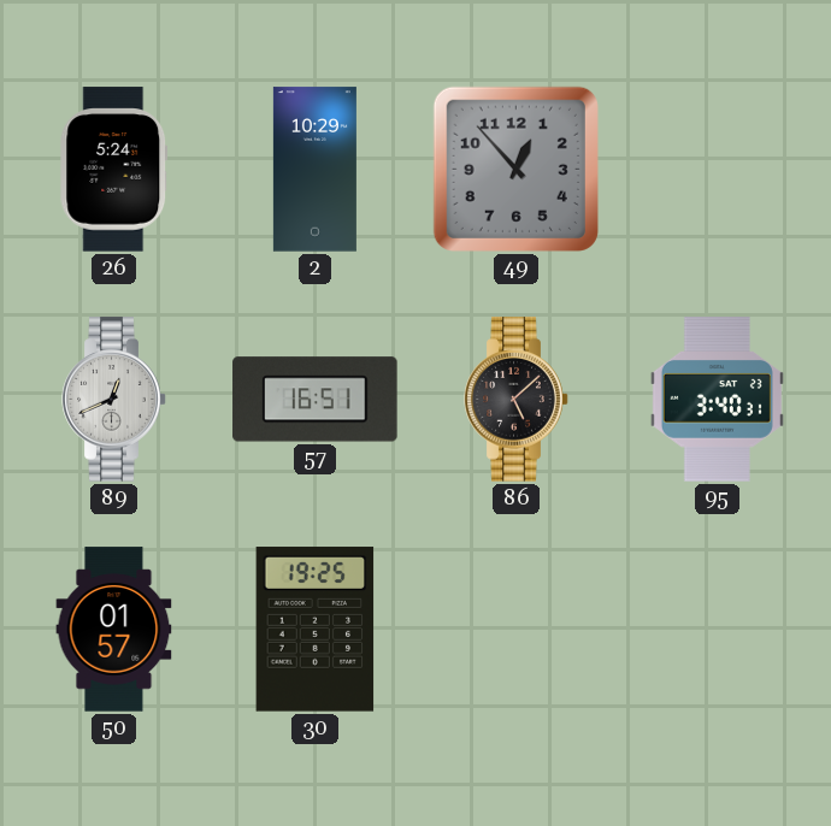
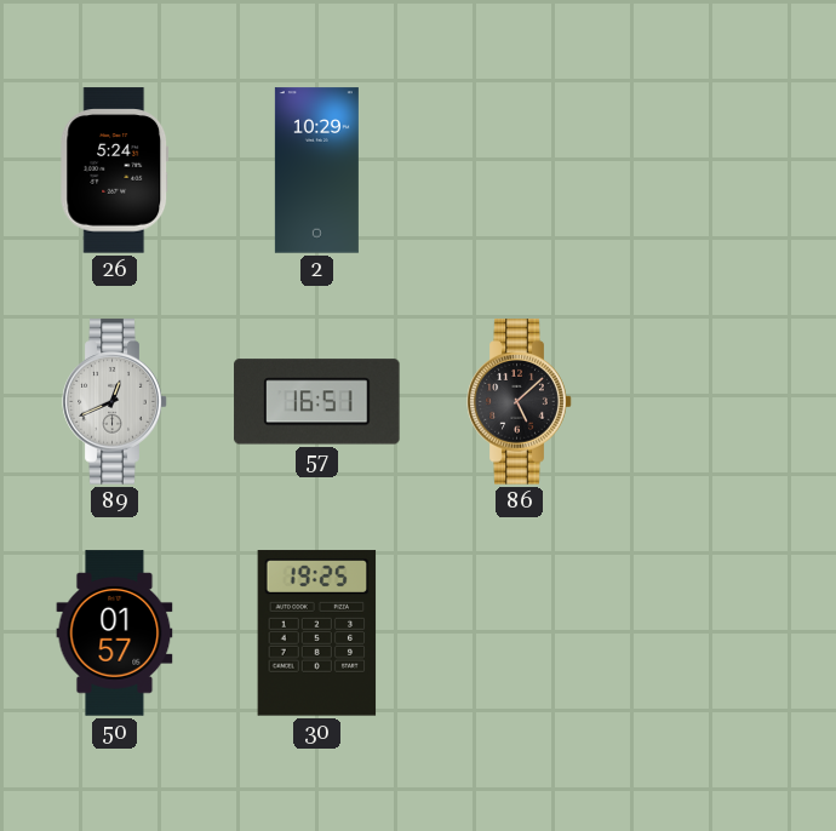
49: 12:53 -> none
95: 3:40 -> none
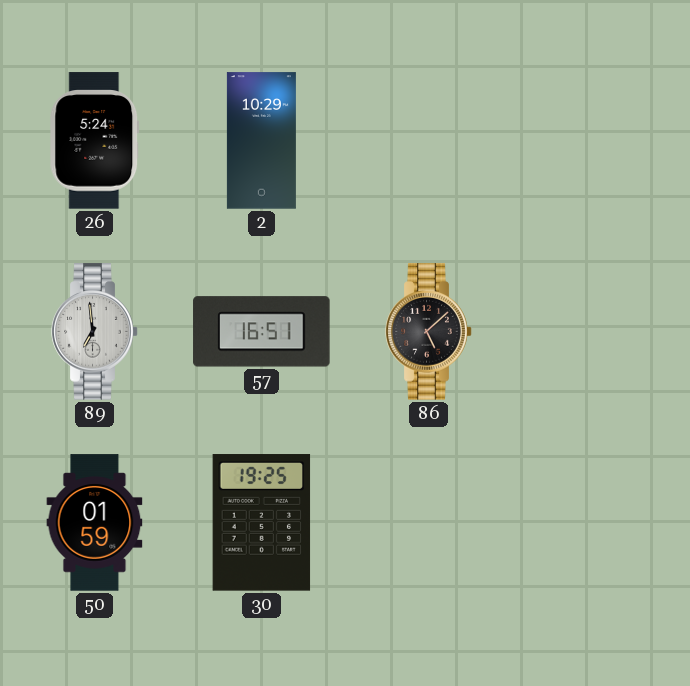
89: 12:41 -> 6:59
50: 01:57 -> 01:59
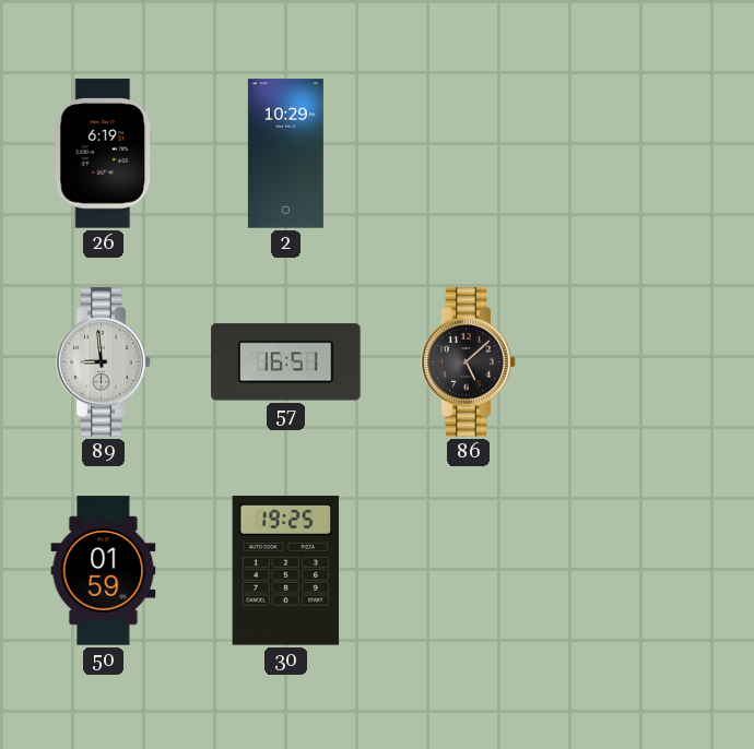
26: 5:24 -> 6:19
89: 6:59 -> 8:59
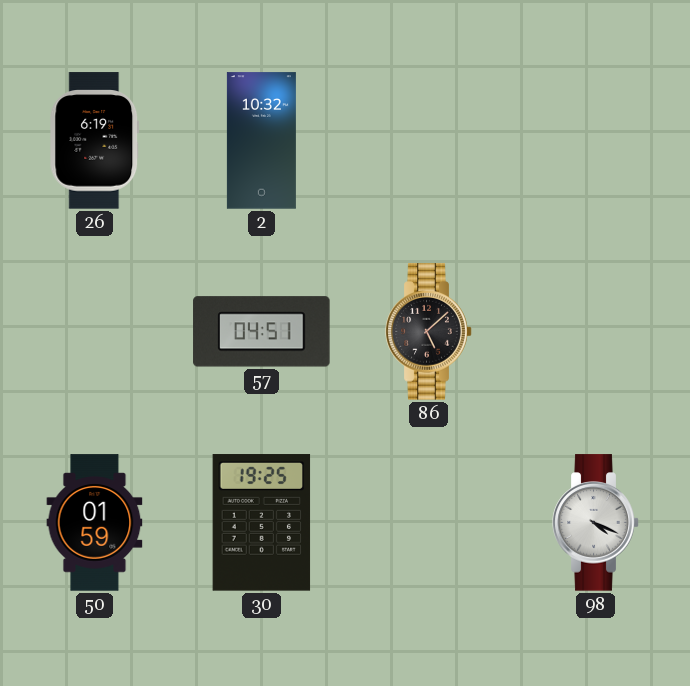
2: 10:29 -> 10:32
89: 8:59 -> none
57: 16:51 -> 04:51
98: none -> 4:19
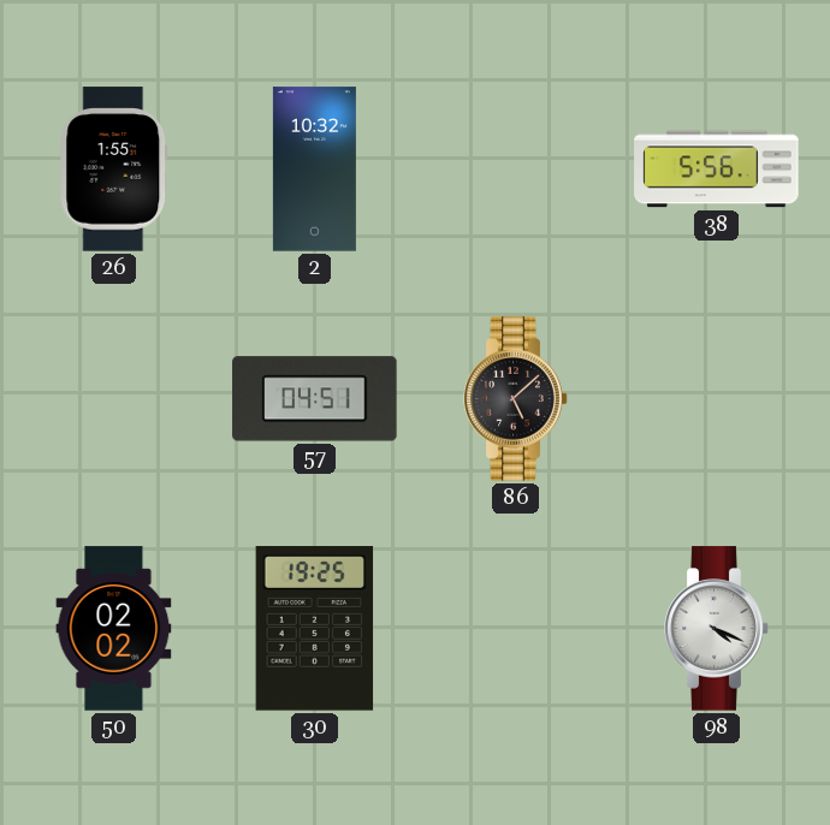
26: 6:19 -> 1:55
38: none -> 5:56
50: 01:59 -> 02:02
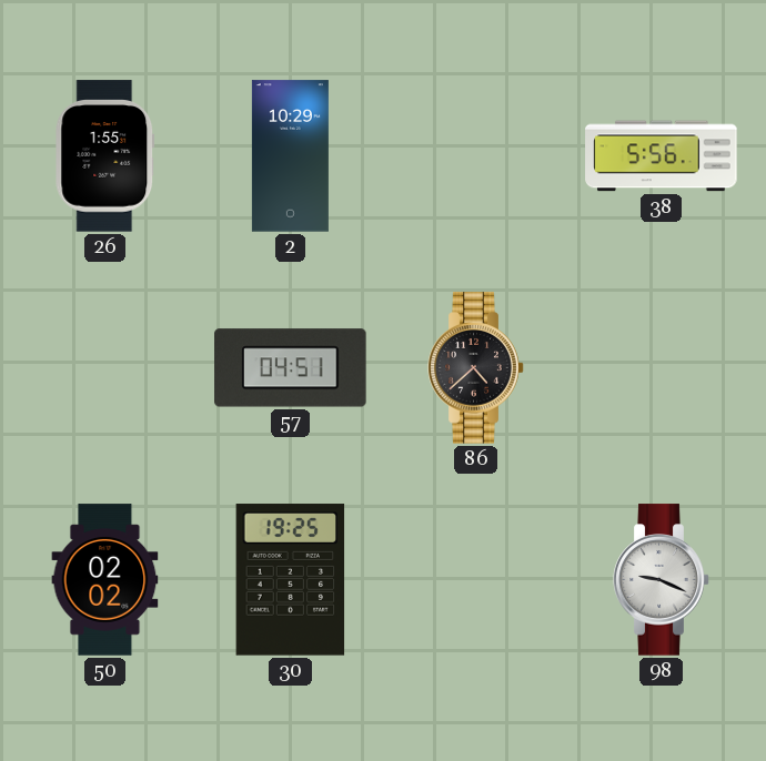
2: 10:32 -> 10:29
86: 5:08 -> 4:38
98: 4:19 -> 9:19
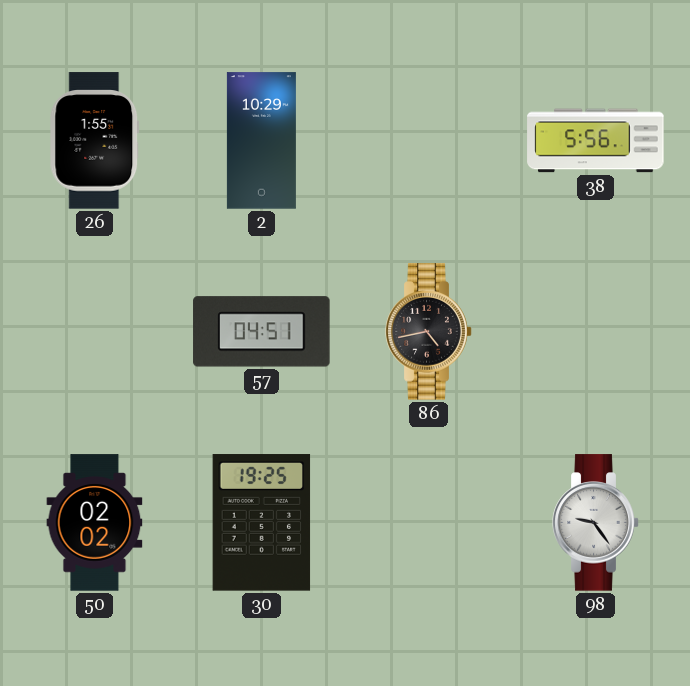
86: 4:38 -> 4:43
98: 9:19 -> 9:24
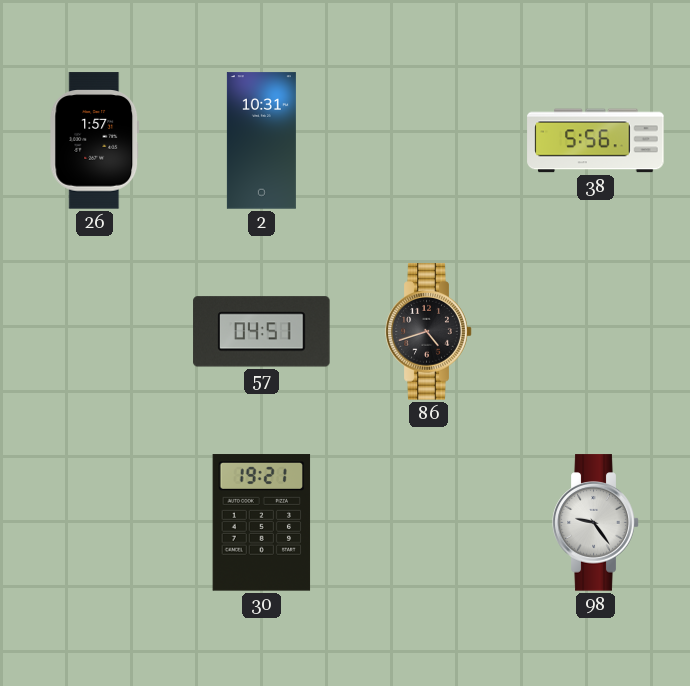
26: 1:55 -> 1:57
2: 10:29 -> 10:31
86: 4:43 -> 4:42
50: 02:02 -> none
30: 19:25 -> 19:21
